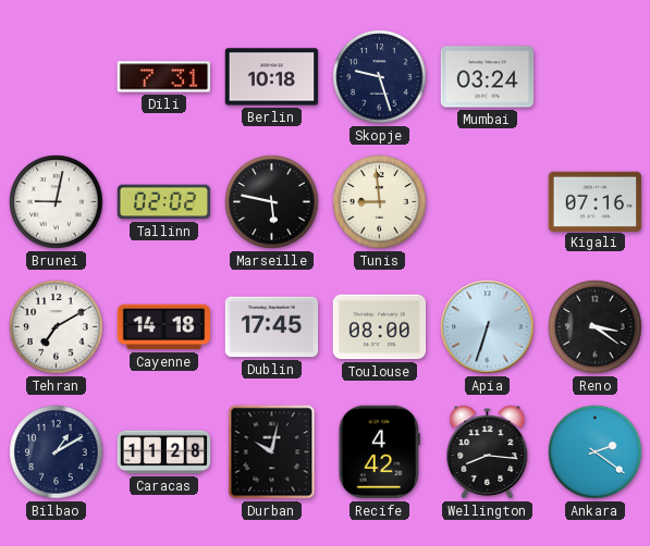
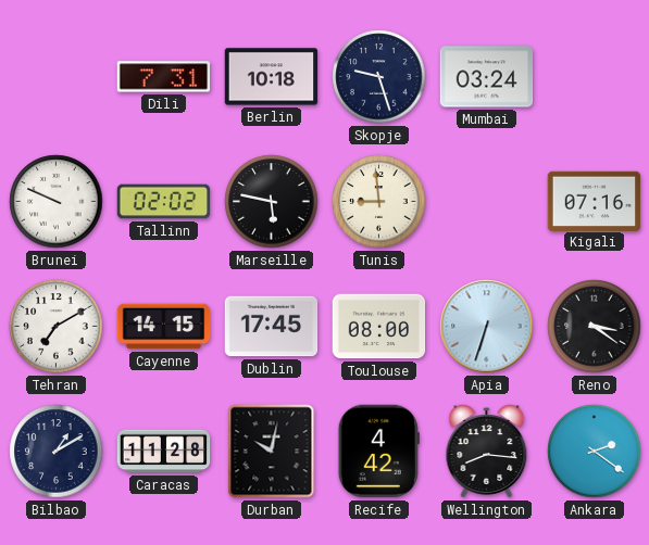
Brunei: 9:02 -> 9:49
Cayenne: 14:18 -> 14:15
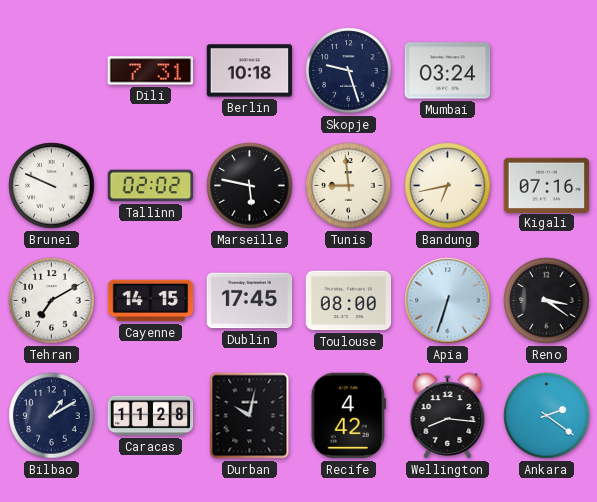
Bandung: none -> 6:43
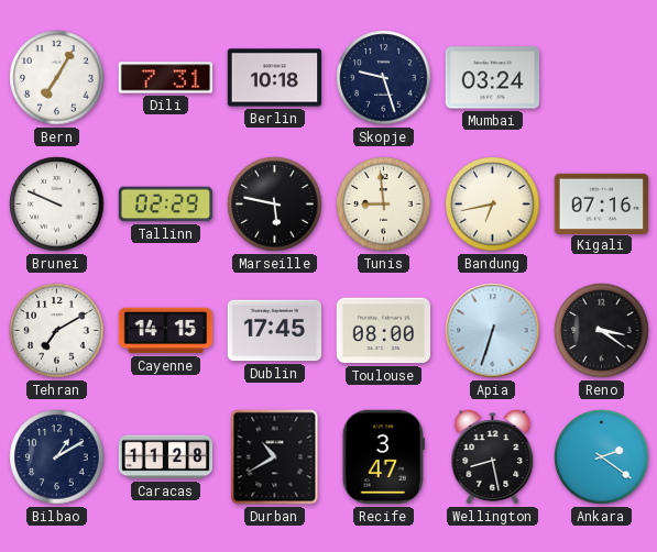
Bern: none -> 7:05
Tallinn: 02:02 -> 02:29
Durban: 10:02 -> 10:40
Recife: 4:42 -> 3:47
Wellington: 8:16 -> 8:28
